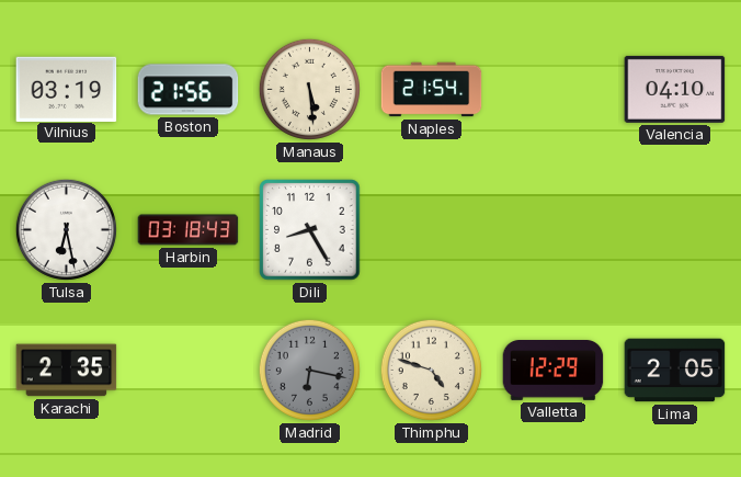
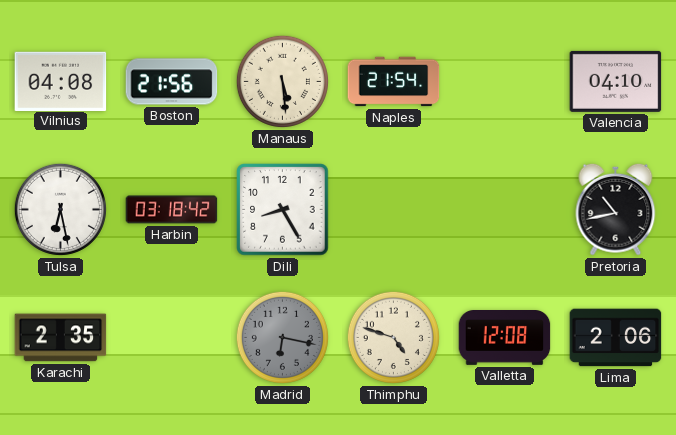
Vilnius: 03:19 -> 04:08
Harbin: 03:18:43 -> 03:18:42
Pretoria: none -> 10:43
Valletta: 12:29 -> 12:08
Lima: 2:05 -> 2:06
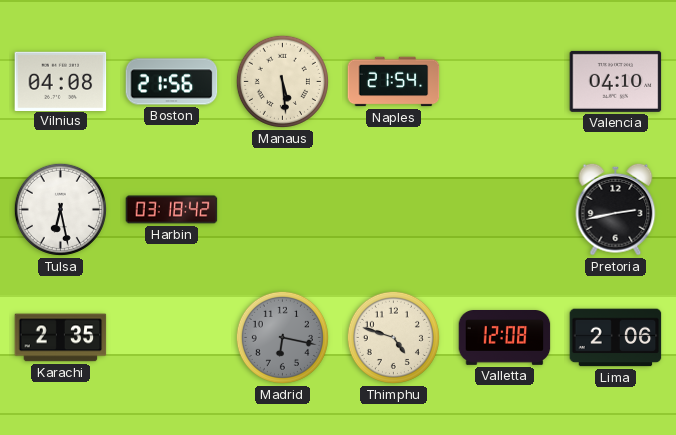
Dili: 8:25 -> none
Pretoria: 10:43 -> 2:43
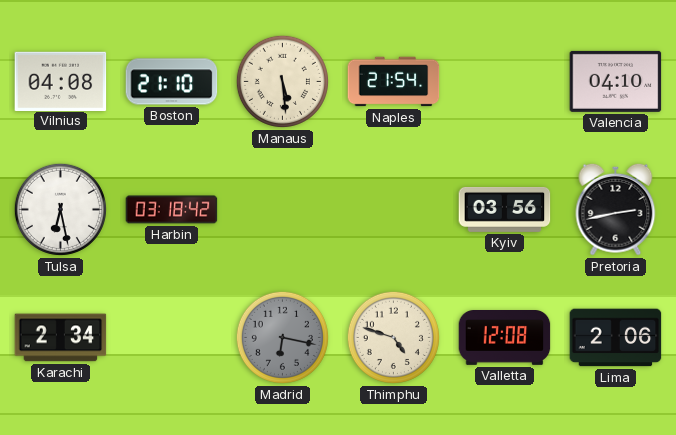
Boston: 21:56 -> 21:10
Kyiv: none -> 03:56
Karachi: 2:35 -> 2:34
